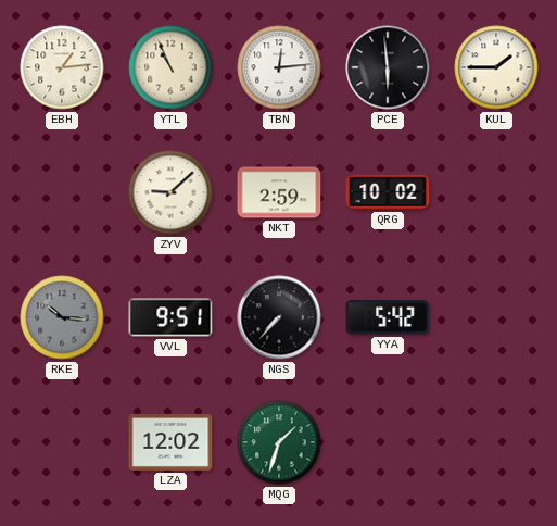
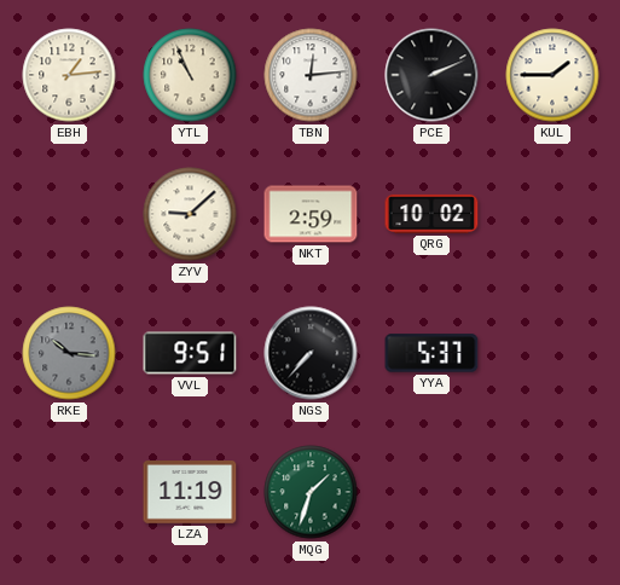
PCE: 5:59 -> 2:11
YYA: 5:42 -> 5:37
LZA: 12:02 -> 11:19
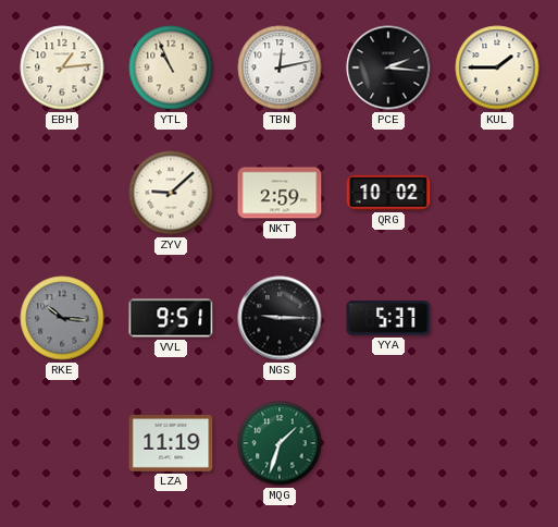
TBN: 12:14 -> 12:13
PCE: 2:11 -> 2:16
NGS: 7:37 -> 9:15
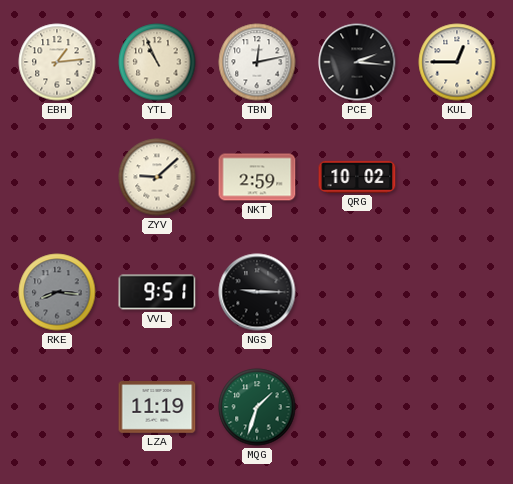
KUL: 1:45 -> 12:45
RKE: 10:16 -> 8:16
YYA: 5:37 -> none
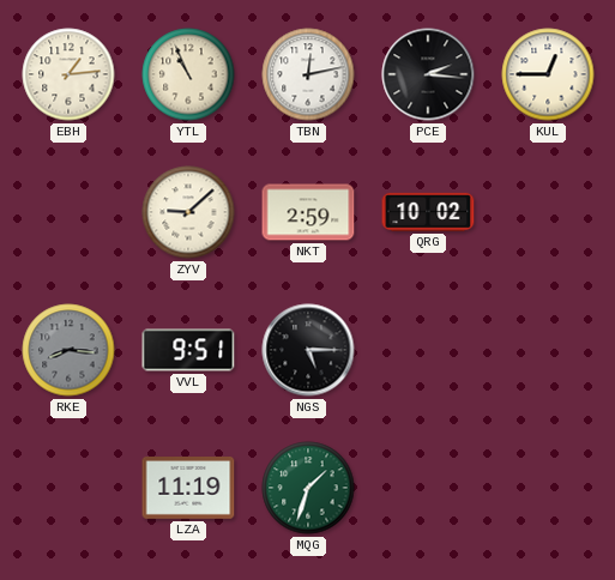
NGS: 9:15 -> 5:15
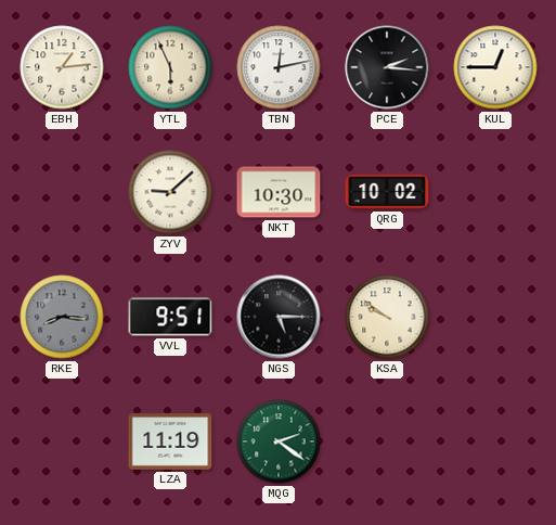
YTL: 10:56 -> 5:56
NKT: 2:59 -> 10:30
KSA: none -> 9:51
MQG: 1:33 -> 2:21
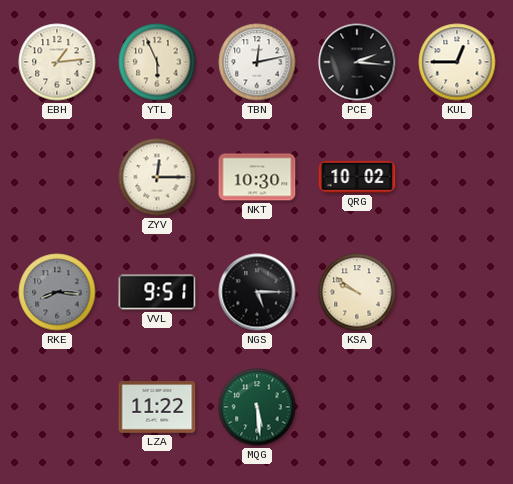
ZYV: 9:08 -> 12:15
LZA: 11:19 -> 11:22
MQG: 2:21 -> 5:29
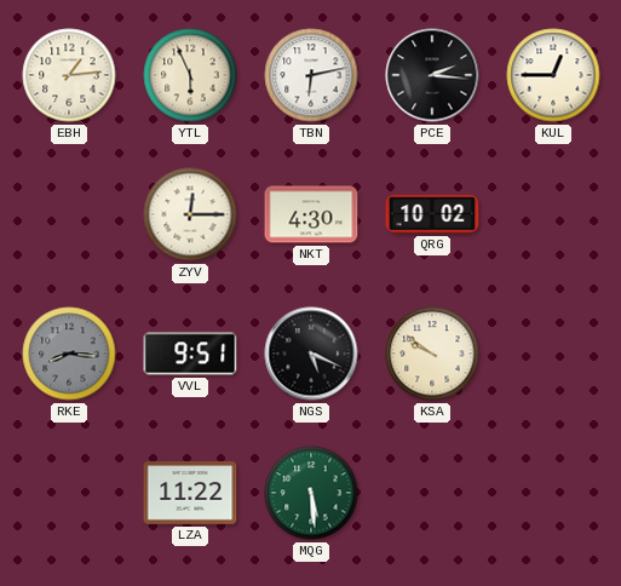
TBN: 12:13 -> 6:13
NKT: 10:30 -> 4:30
NGS: 5:15 -> 5:19
